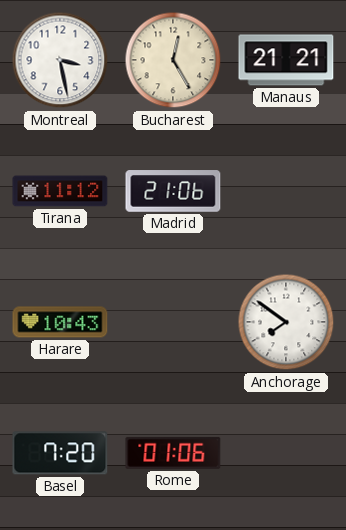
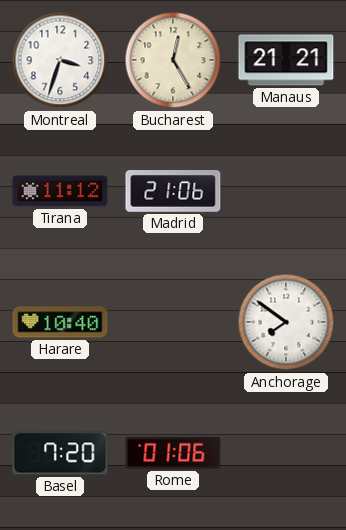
Montreal: 3:28 -> 3:33
Harare: 10:43 -> 10:40
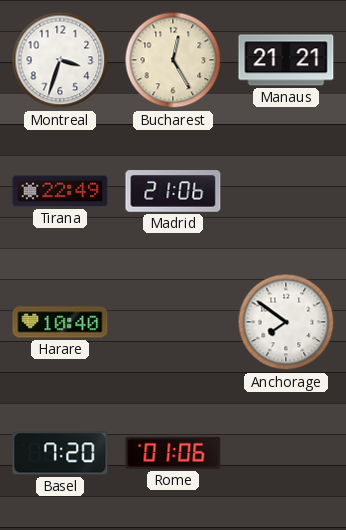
Tirana: 11:12 -> 22:49
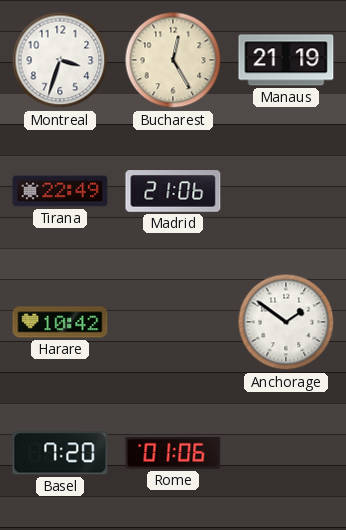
Manaus: 21:21 -> 21:19
Harare: 10:40 -> 10:42
Anchorage: 7:51 -> 1:51
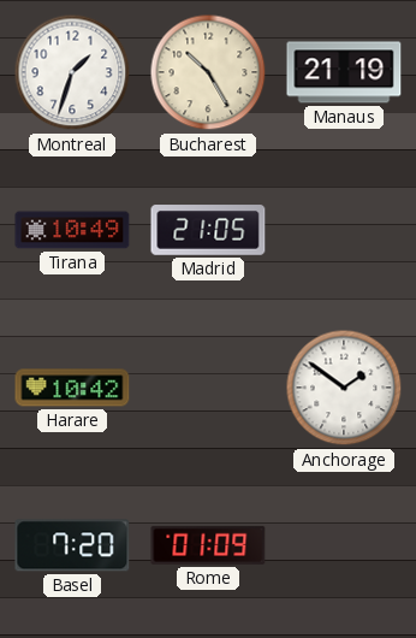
Montreal: 3:33 -> 1:33
Bucharest: 12:25 -> 10:25
Tirana: 22:49 -> 10:49
Madrid: 21:06 -> 21:05
Rome: 01:06 -> 01:09
